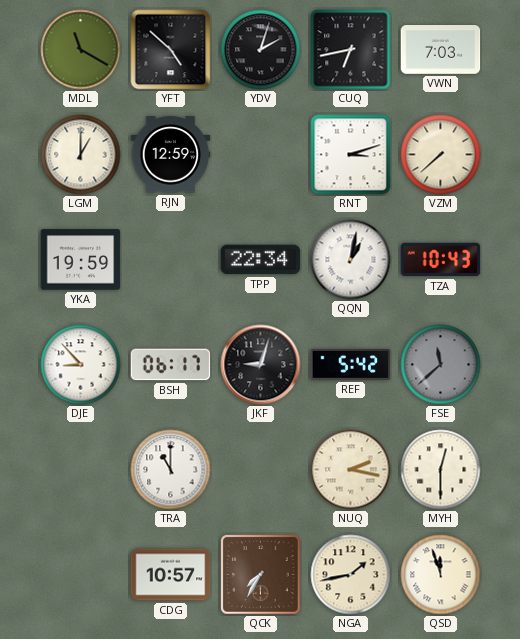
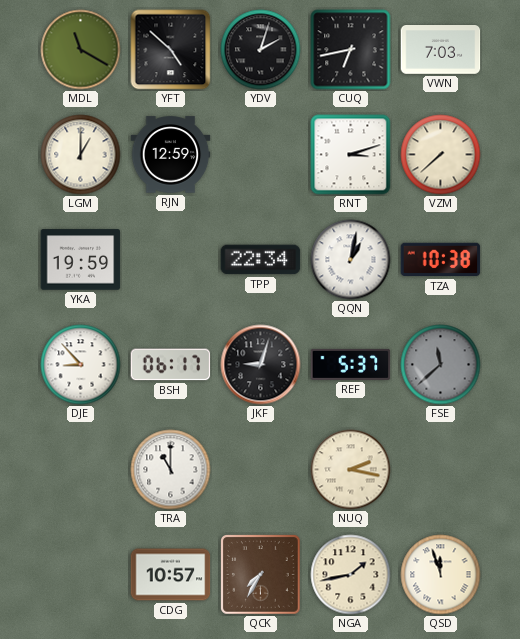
TZA: 10:43 -> 10:38
REF: 5:42 -> 5:37
MYH: 12:30 -> none
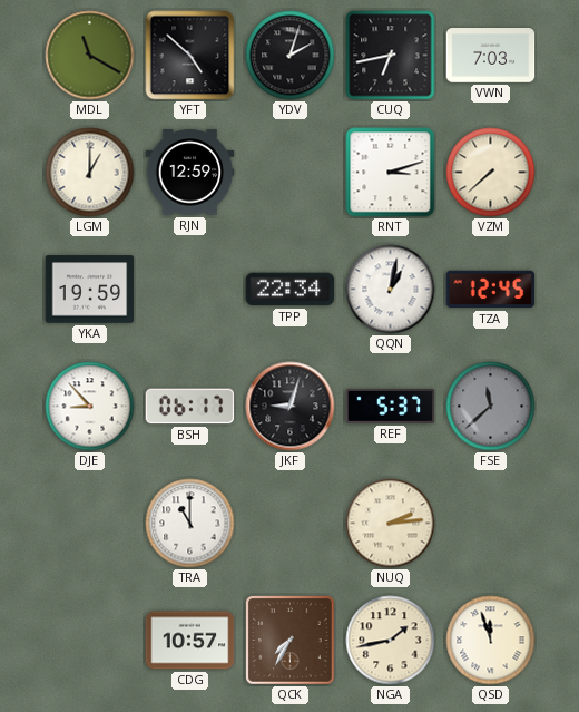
TZA: 10:38 -> 12:45
NUQ: 2:17 -> 2:14
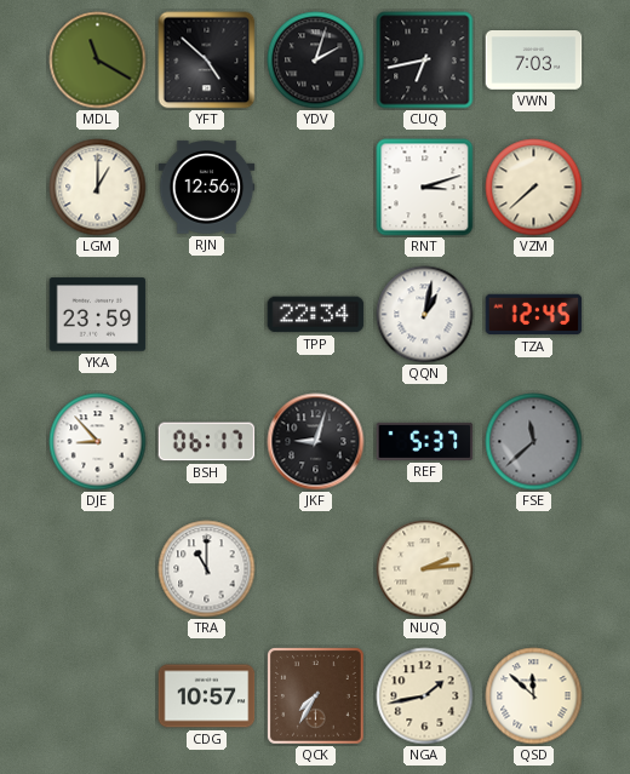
RJN: 12:59 -> 12:56
YKA: 19:59 -> 23:59
QSD: 11:57 -> 11:52
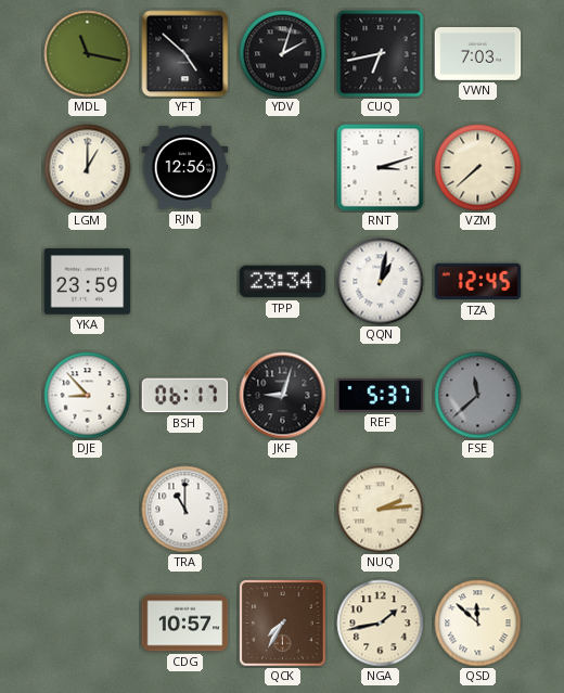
MDL: 11:20 -> 11:17
TPP: 22:34 -> 23:34
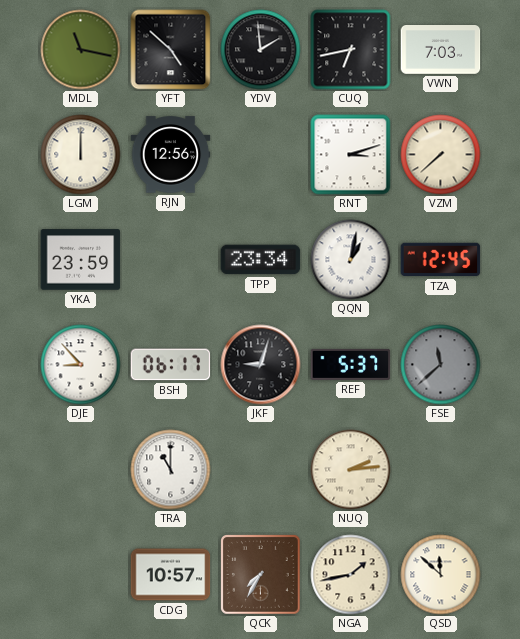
YDV: 2:03 -> 1:59
LGM: 1:00 -> 12:00
